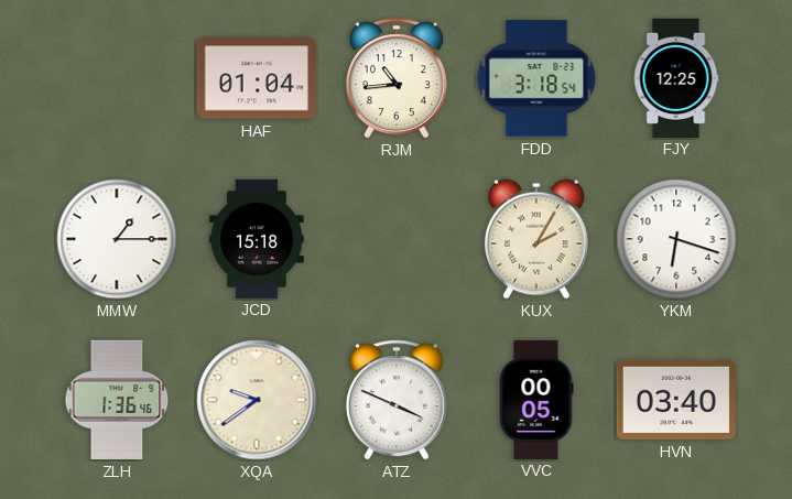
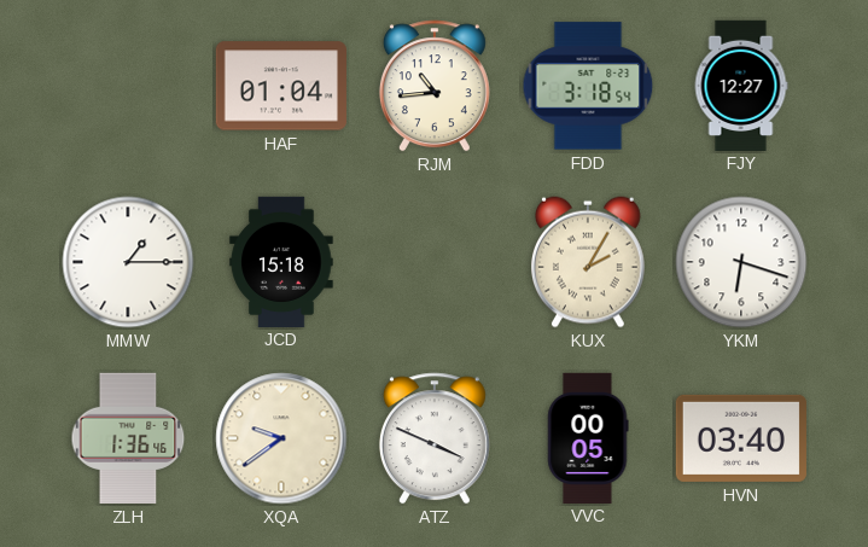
FJY: 12:25 -> 12:27
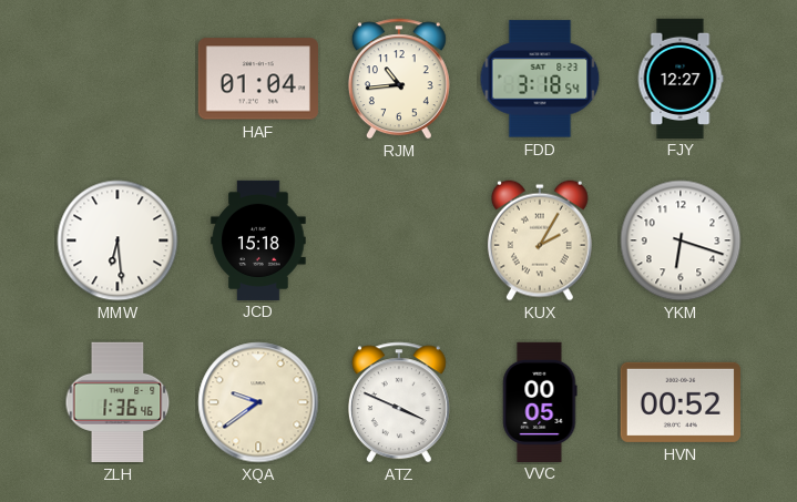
MMW: 1:15 -> 6:29
HVN: 03:40 -> 00:52
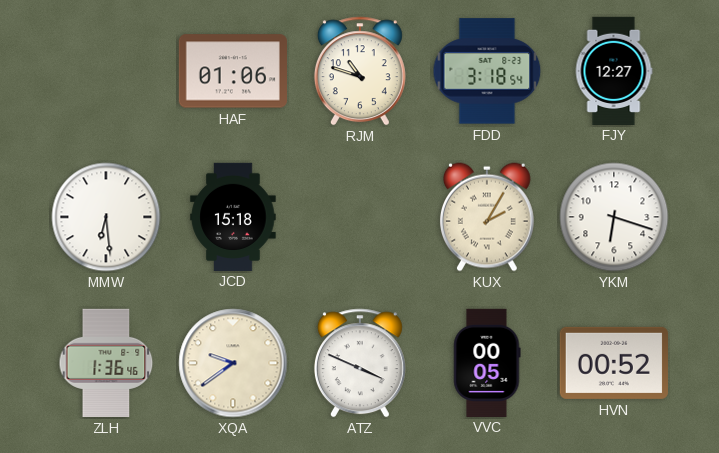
HAF: 01:04 -> 01:06
RJM: 10:44 -> 10:48
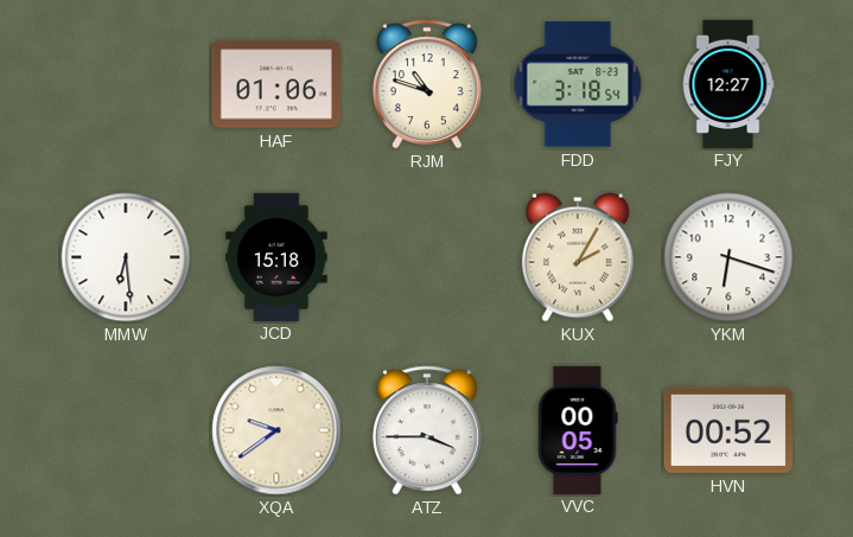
ZLH: 1:36 -> none
ATZ: 3:49 -> 3:45
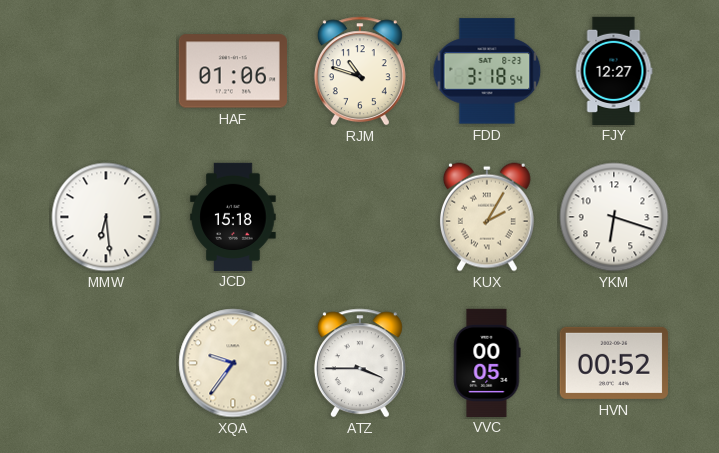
XQA: 9:39 -> 9:36
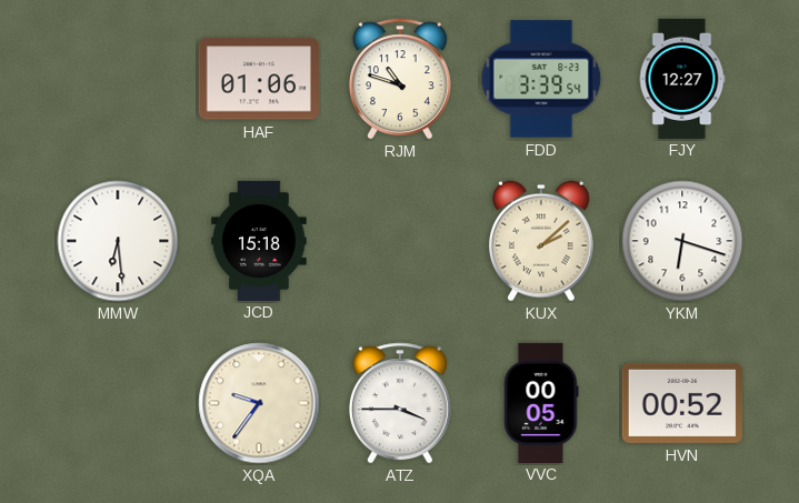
FDD: 3:18 -> 3:39
KUX: 2:05 -> 2:08
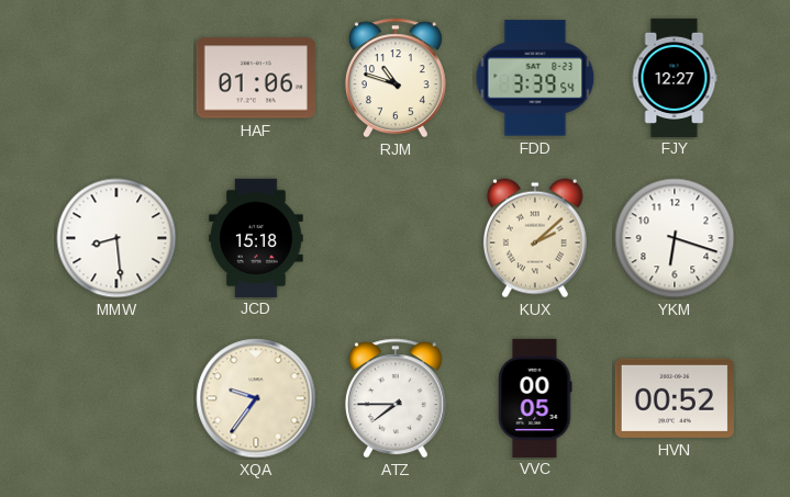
MMW: 6:29 -> 8:29
ATZ: 3:45 -> 7:45
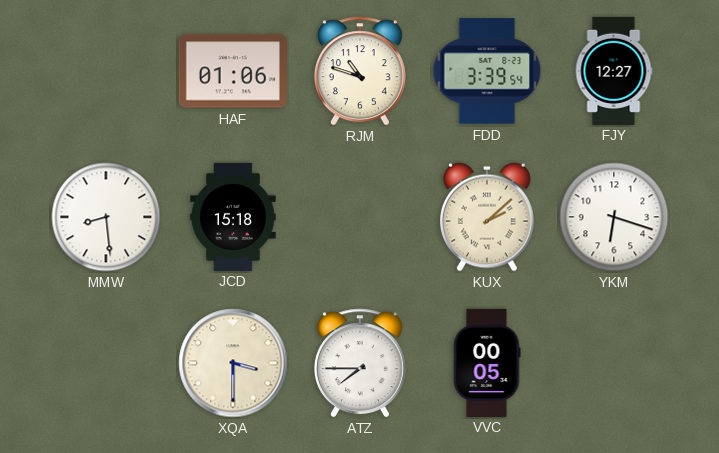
XQA: 9:36 -> 3:30
HVN: 00:52 -> none
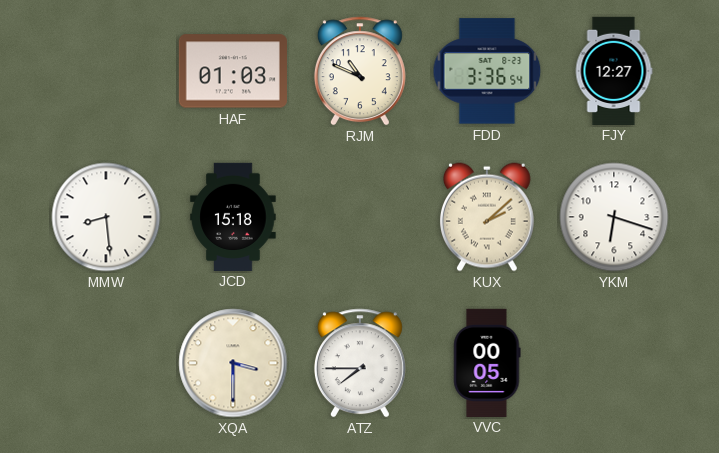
HAF: 01:06 -> 01:03
RJM: 10:48 -> 10:49
FDD: 3:39 -> 3:36
